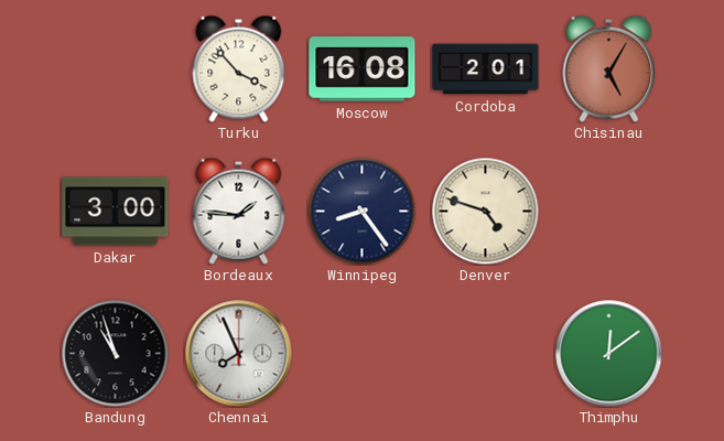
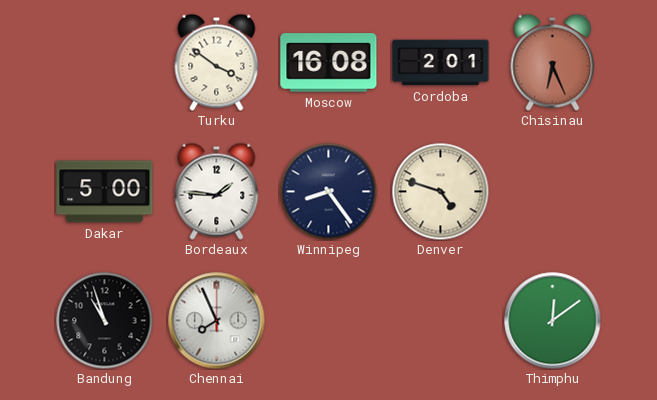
Turku: 3:53 -> 3:51
Chisinau: 5:05 -> 6:26
Dakar: 3:00 -> 5:00
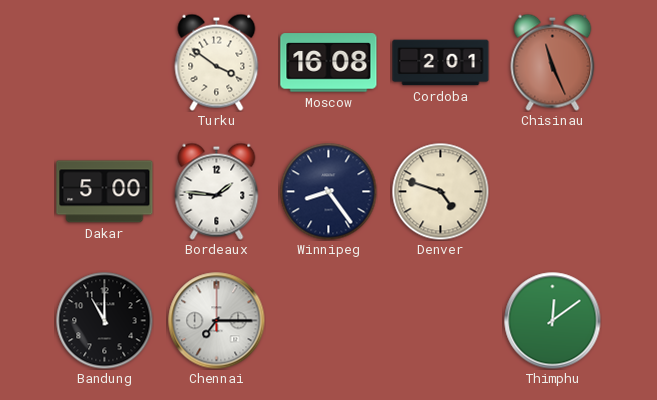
Chisinau: 6:26 -> 11:26
Bandung: 10:57 -> 11:00
Chennai: 7:56 -> 7:15
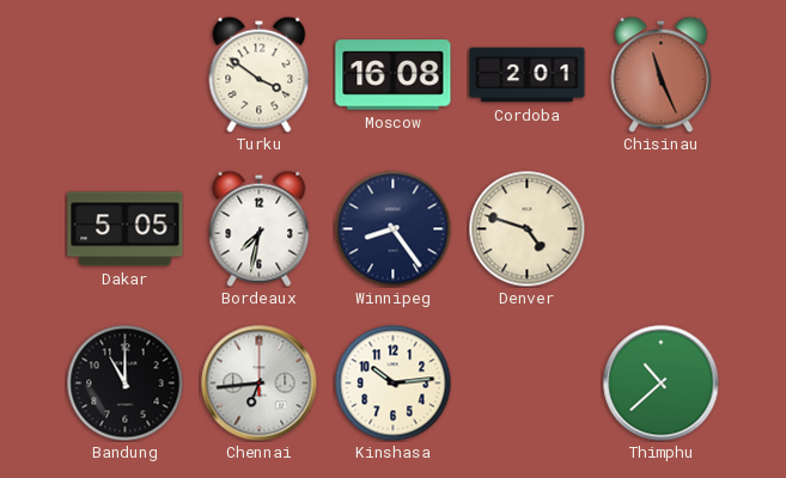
Dakar: 5:00 -> 5:05
Bordeaux: 1:46 -> 7:32
Chennai: 7:15 -> 6:44
Kinshasa: none -> 10:14
Thimphu: 12:09 -> 10:38
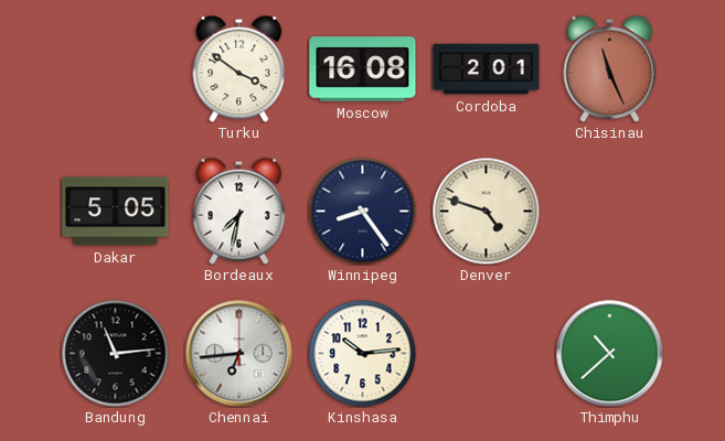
Bandung: 11:00 -> 11:14
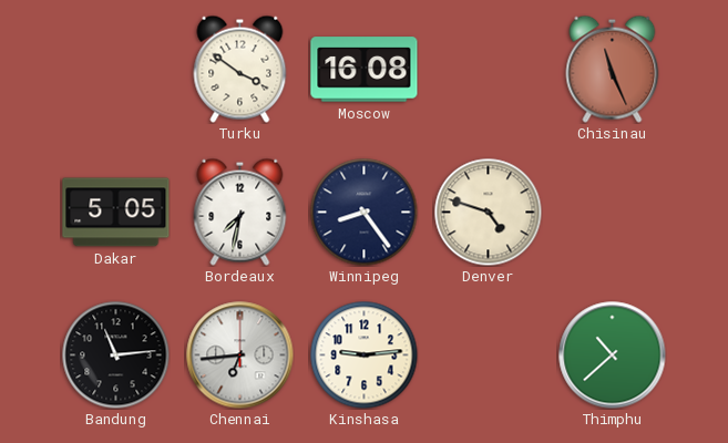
Cordoba: 2:01 -> none
Kinshasa: 10:14 -> 9:14
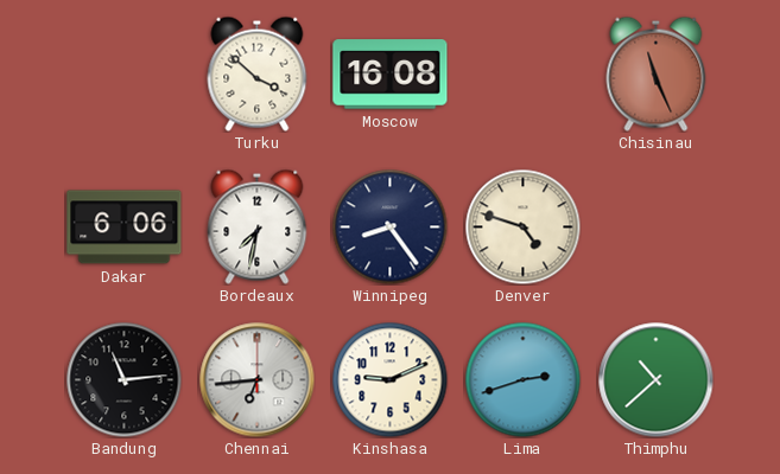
Turku: 3:51 -> 3:52
Dakar: 5:05 -> 6:06
Kinshasa: 9:14 -> 9:11
Lima: none -> 2:42
